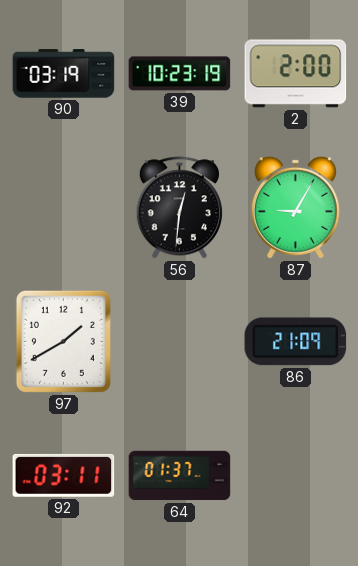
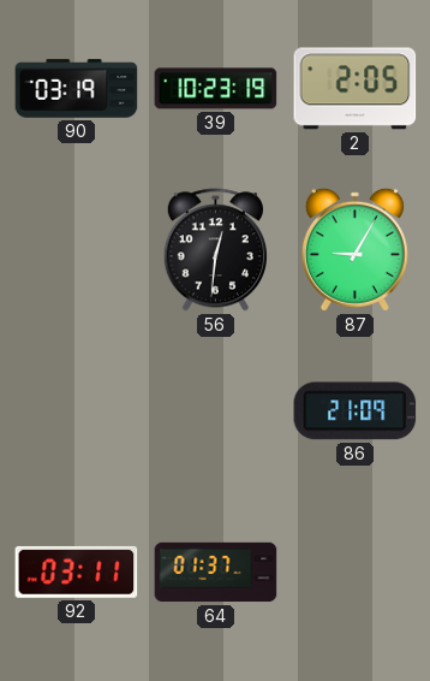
2: 2:00 -> 2:05
97: 1:40 -> none
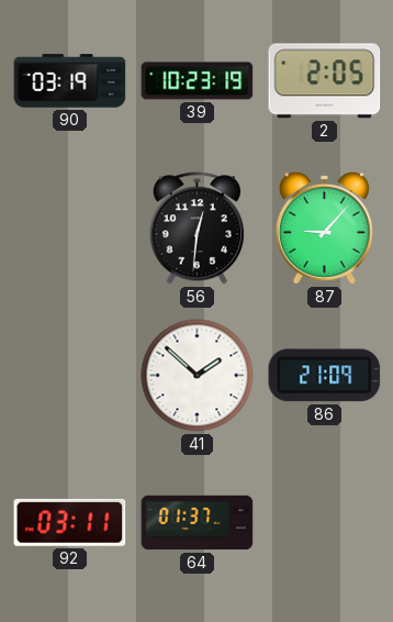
87: 9:05 -> 9:07
41: none -> 1:52
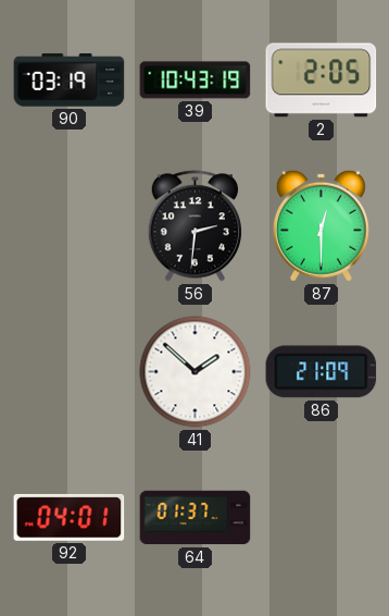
39: 10:23 -> 10:43
56: 12:31 -> 2:31
87: 9:07 -> 12:30
92: 03:11 -> 04:01
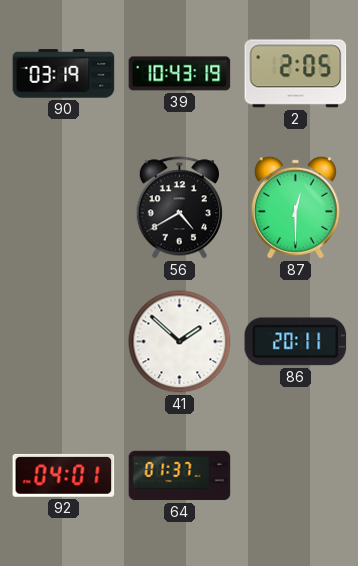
56: 2:31 -> 4:40
86: 21:09 -> 20:11
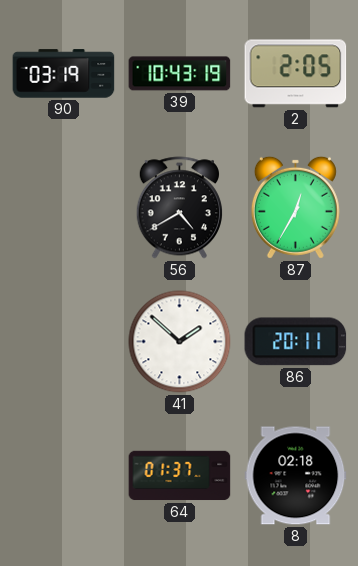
87: 12:30 -> 12:35
92: 04:01 -> none
8: none -> 02:18
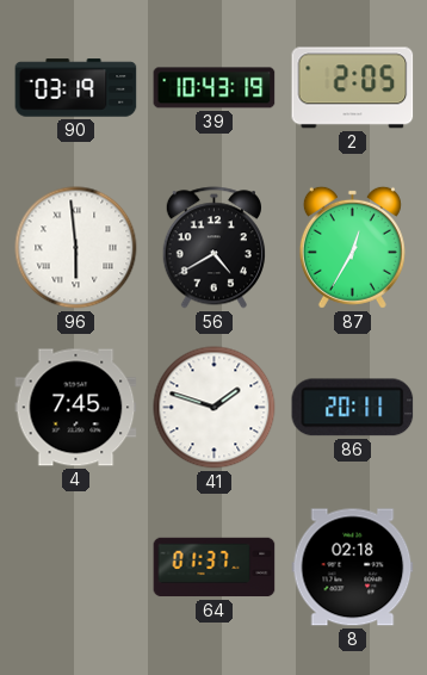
96: none -> 5:59
4: none -> 7:45
41: 1:52 -> 1:48
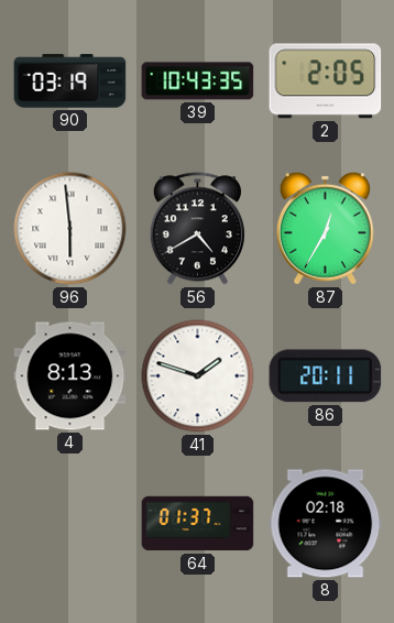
39: 10:43:19 -> 10:43:35
4: 7:45 -> 8:13
